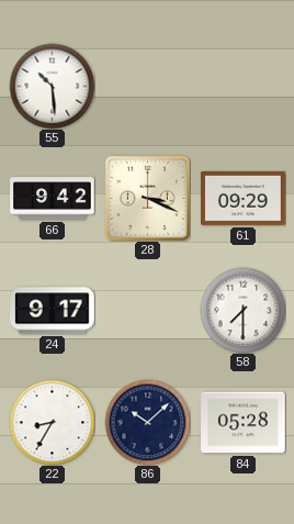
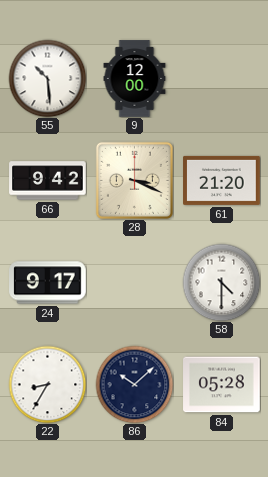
9: none -> 12:00
61: 09:29 -> 21:20
58: 7:30 -> 4:30
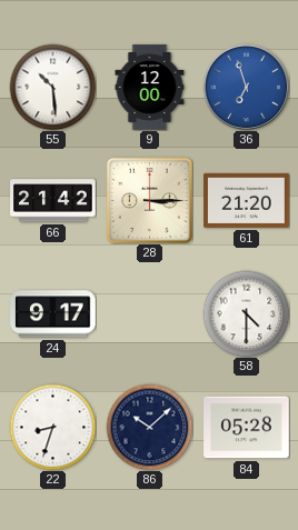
36: none -> 6:57
66: 9:42 -> 21:42
28: 3:19 -> 3:15
22: 8:35 -> 8:33
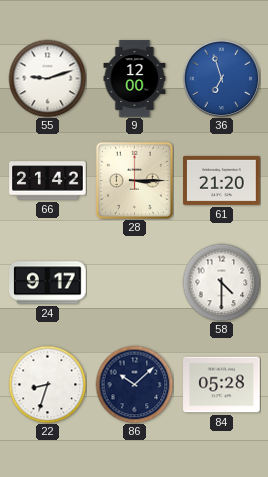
55: 10:29 -> 9:12
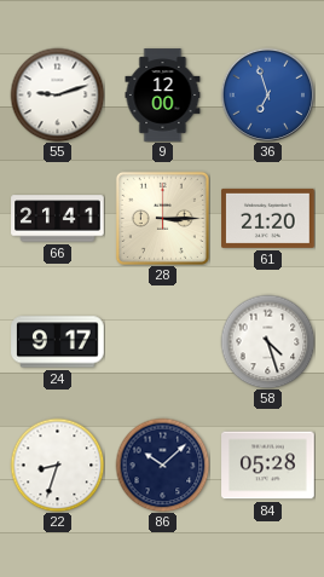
66: 21:42 -> 21:41
58: 4:30 -> 4:27
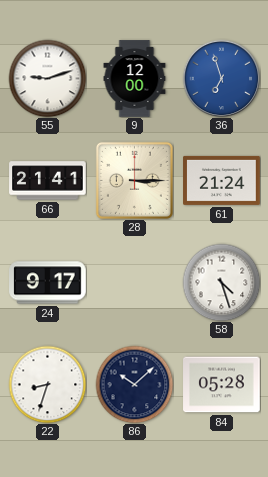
61: 21:20 -> 21:24
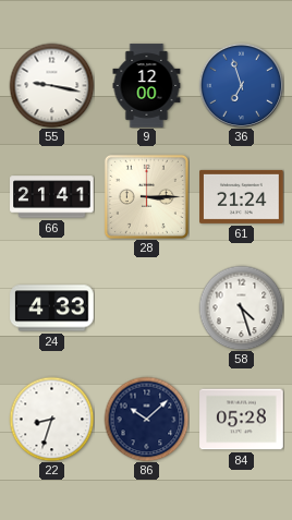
55: 9:12 -> 9:17
24: 9:17 -> 4:33
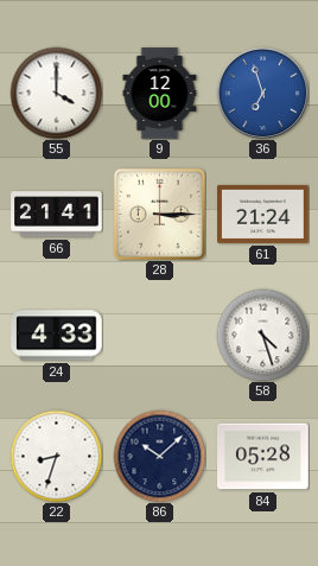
55: 9:17 -> 4:00
